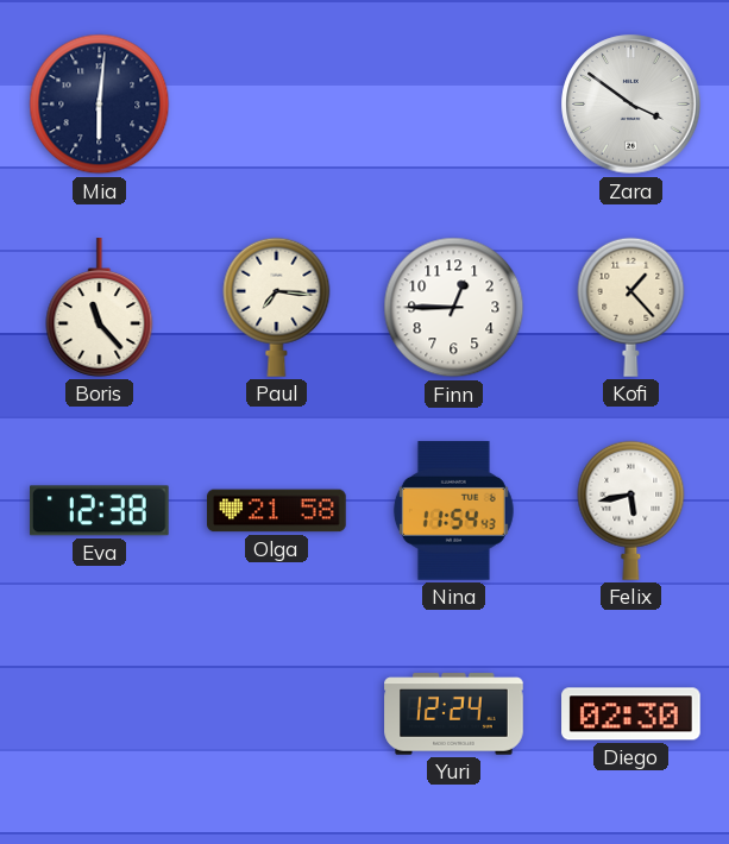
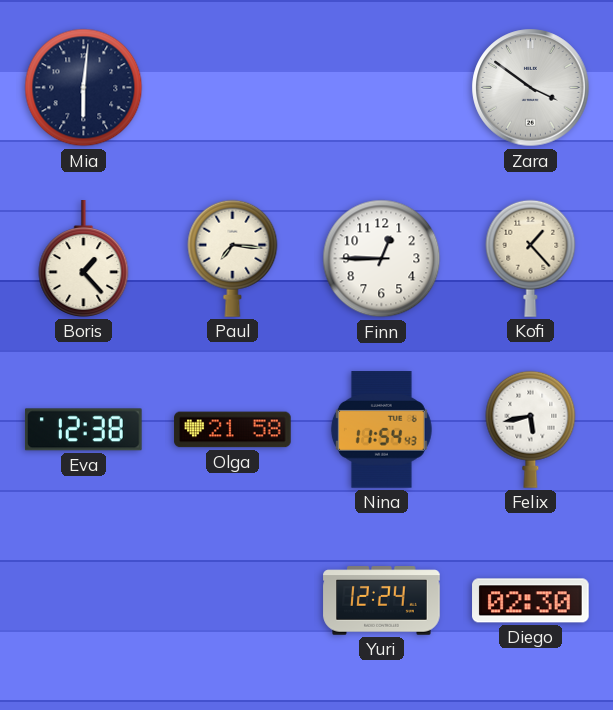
Boris: 11:23 -> 1:23
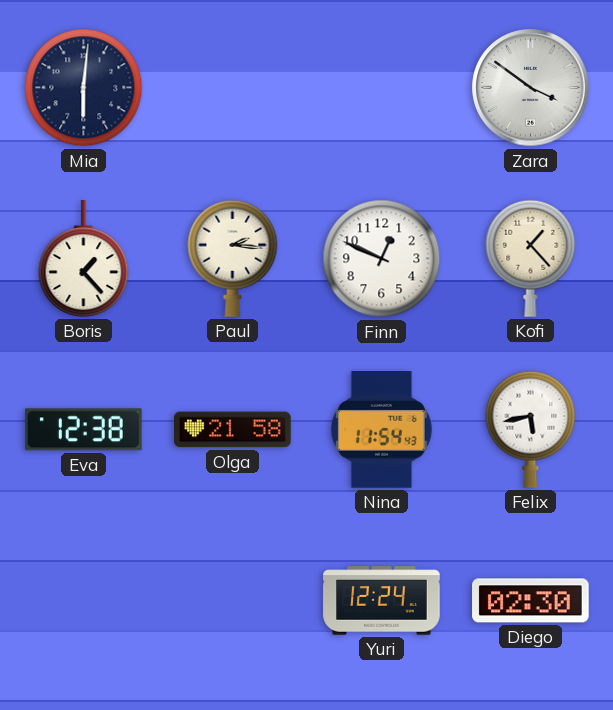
Paul: 7:16 -> 2:16
Finn: 12:45 -> 12:49
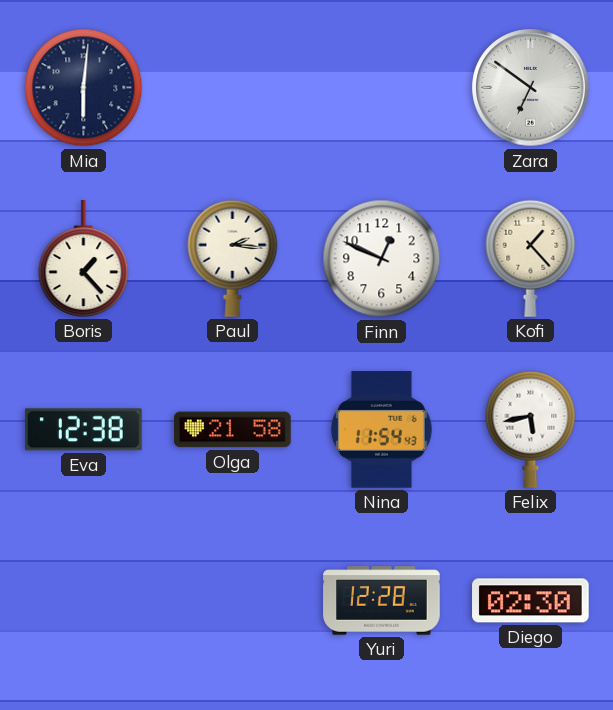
Zara: 3:51 -> 6:51
Yuri: 12:24 -> 12:28
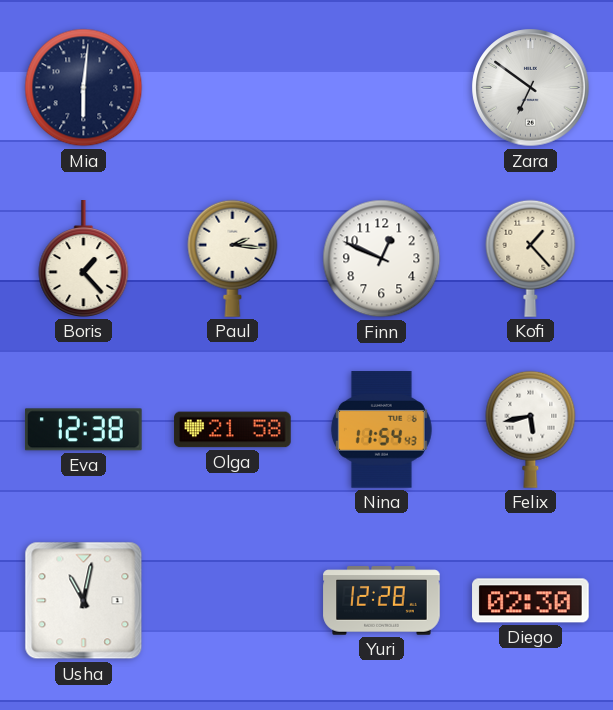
Usha: none -> 11:02
